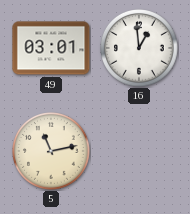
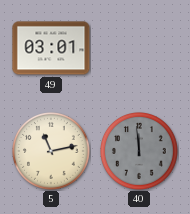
16: 12:59 -> none
40: none -> 11:59
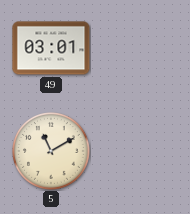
5: 11:13 -> 11:10
40: 11:59 -> none
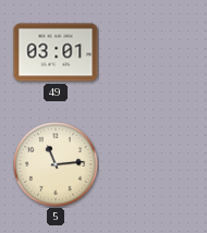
5: 11:10 -> 11:14
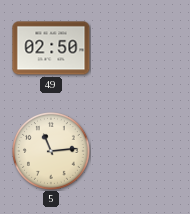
49: 03:01 -> 02:50
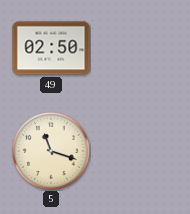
5: 11:14 -> 11:18
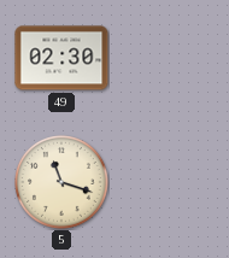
49: 02:50 -> 02:30
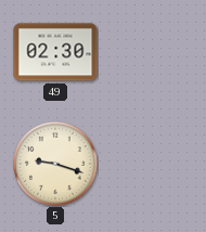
5: 11:18 -> 9:18
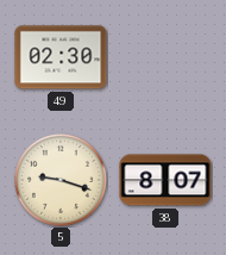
38: none -> 8:07
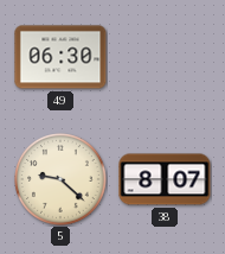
49: 02:30 -> 06:30
5: 9:18 -> 9:22
